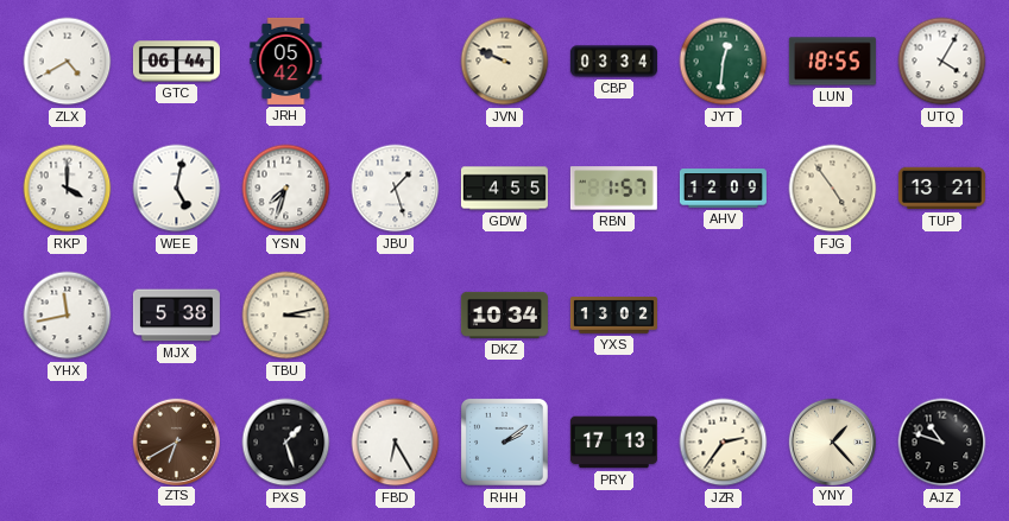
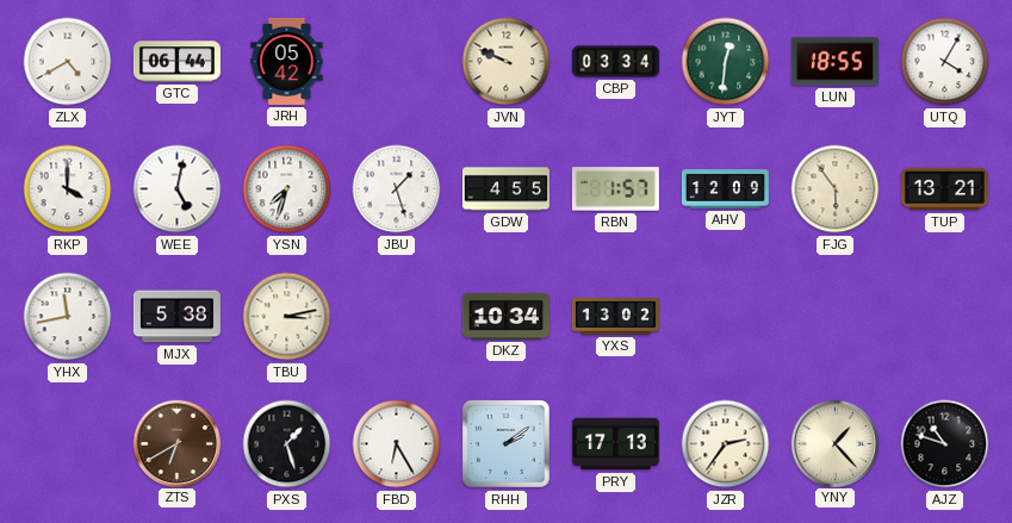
FJG: 4:54 -> 5:54
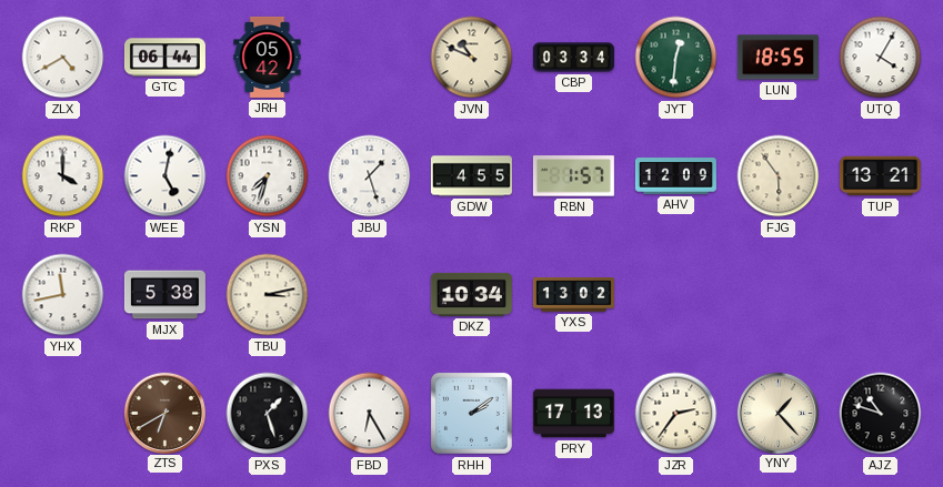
JVN: 9:49 -> 10:49
